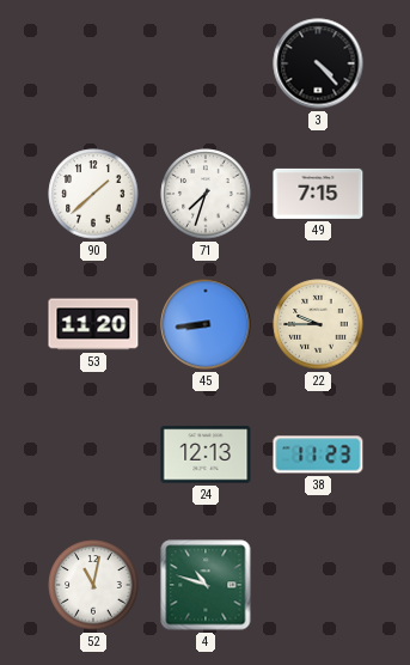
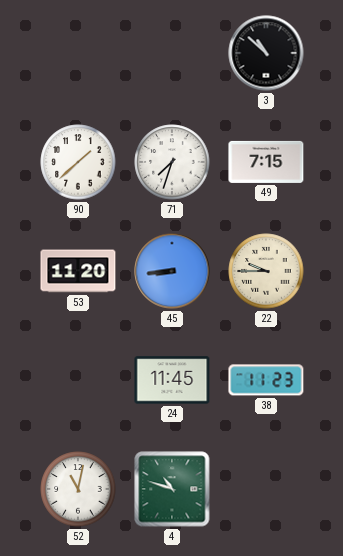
3: 4:23 -> 10:52
24: 12:13 -> 11:45
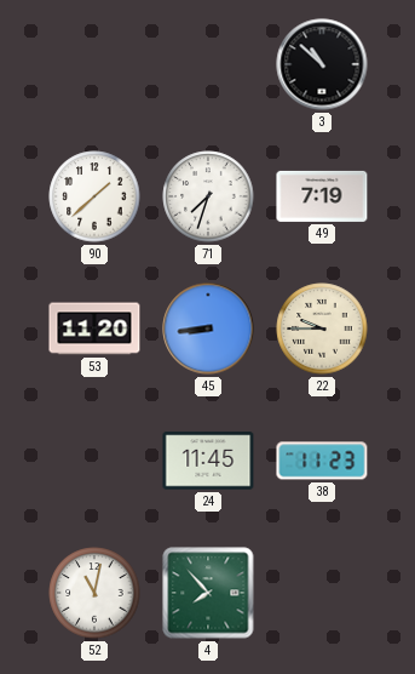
49: 7:15 -> 7:19
4: 10:48 -> 7:53
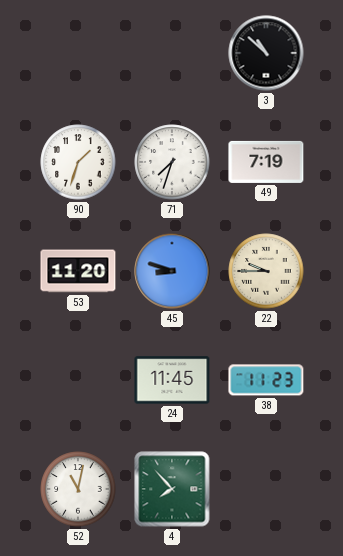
90: 1:38 -> 1:33
45: 8:44 -> 8:48
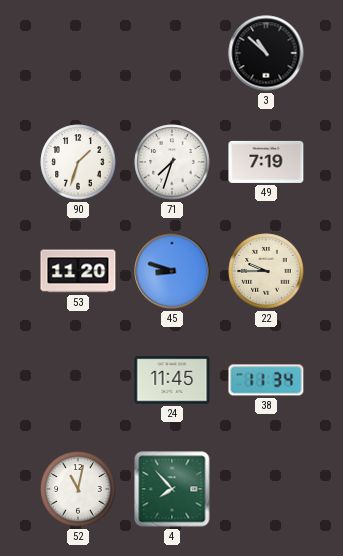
38: 11:23 -> 11:34
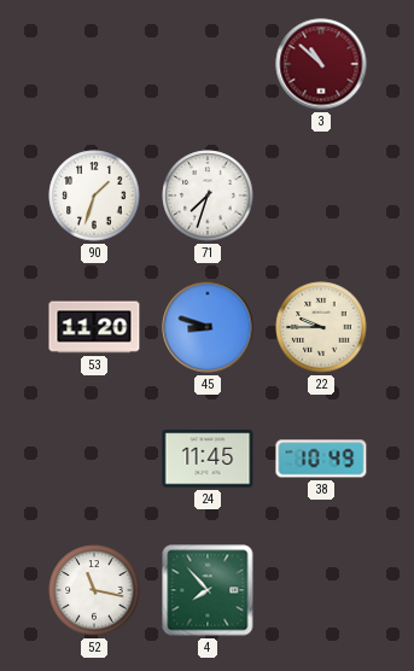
3 dial: black -> burgundy
49: 7:19 -> none
38: 11:34 -> 10:49
52: 11:02 -> 11:17
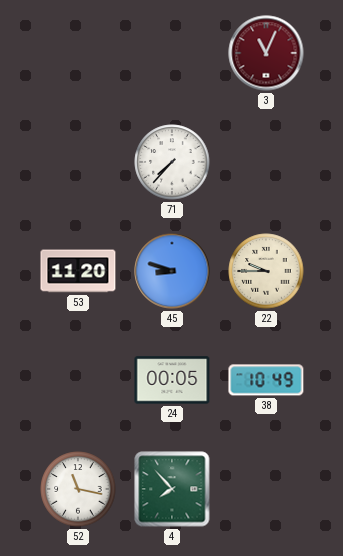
3: 10:52 -> 11:04
90: 1:33 -> none
71: 7:33 -> 7:37
24: 11:45 -> 00:05
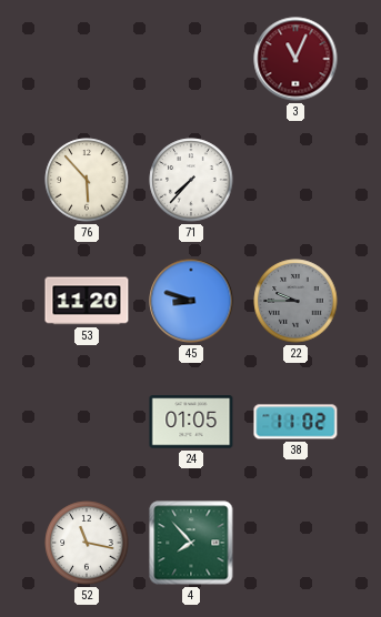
76: none -> 5:53
22 dial: cream -> grey
24: 00:05 -> 01:05
38: 10:49 -> 11:02
